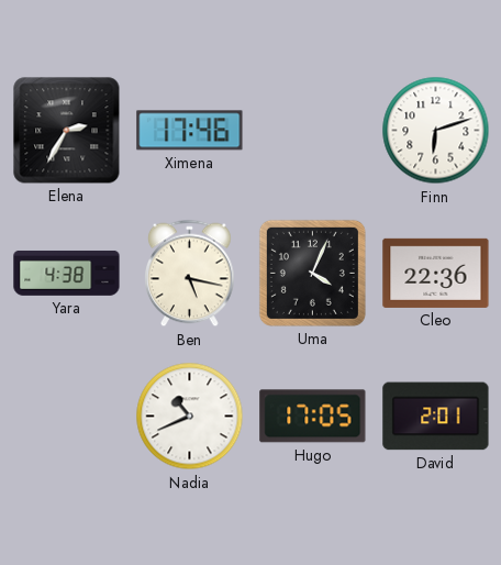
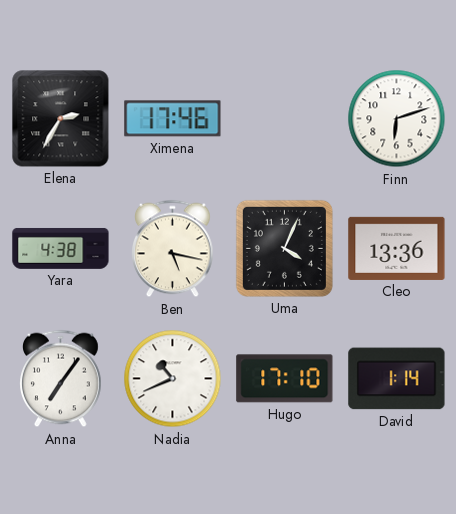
Cleo: 22:36 -> 13:36
Anna: none -> 7:06
Hugo: 17:05 -> 17:10
David: 2:01 -> 1:14
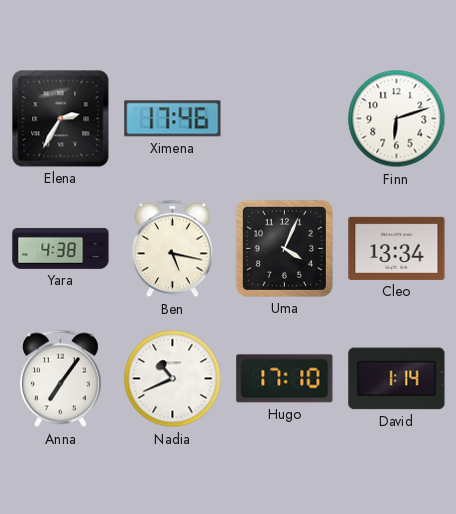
Cleo: 13:36 -> 13:34
